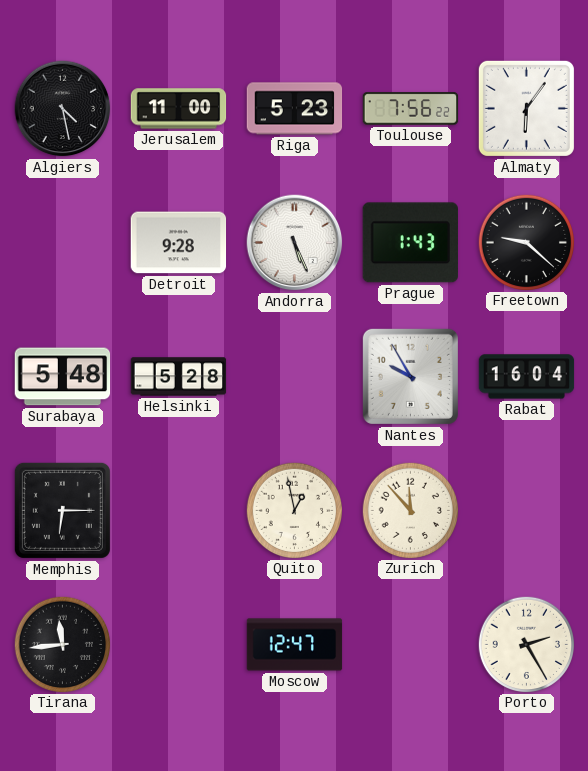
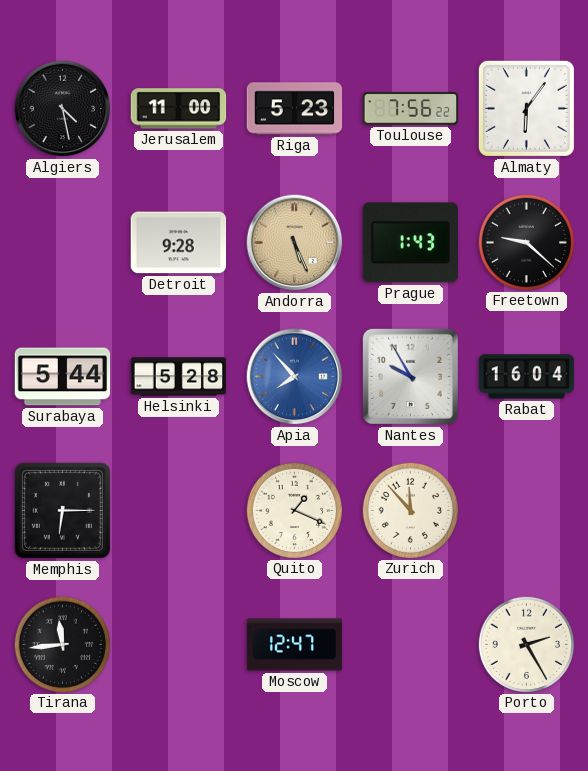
Andorra dial: white -> champagne
Surabaya: 5:48 -> 5:44
Apia: none -> 7:53
Quito: 12:58 -> 1:19
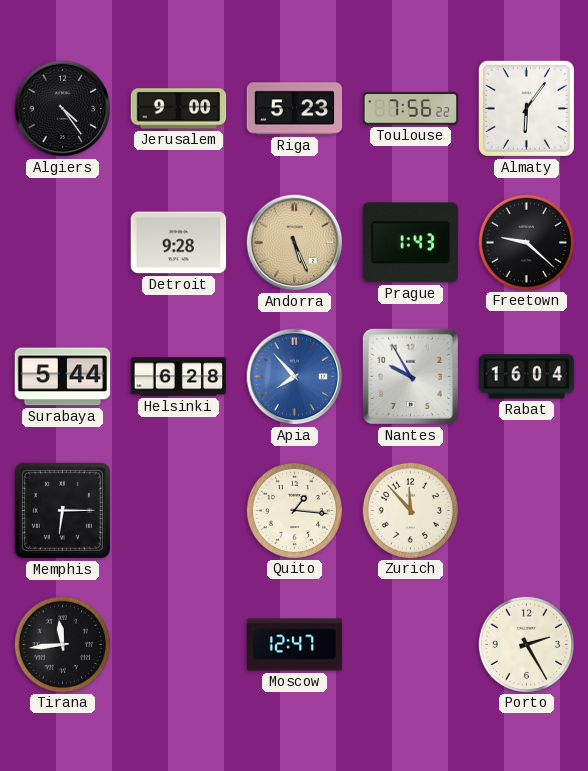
Algiers: 4:28 -> 4:24
Jerusalem: 11:00 -> 9:00
Helsinki: 5:28 -> 6:28
Quito: 1:19 -> 1:16
